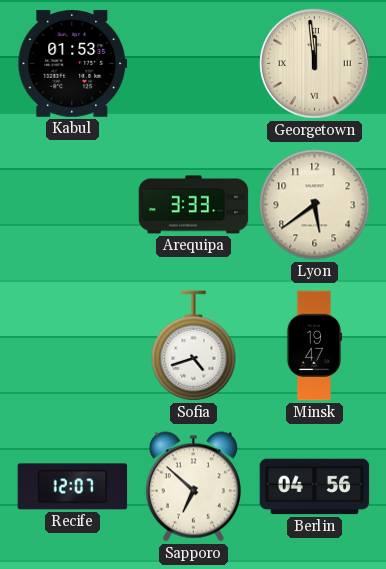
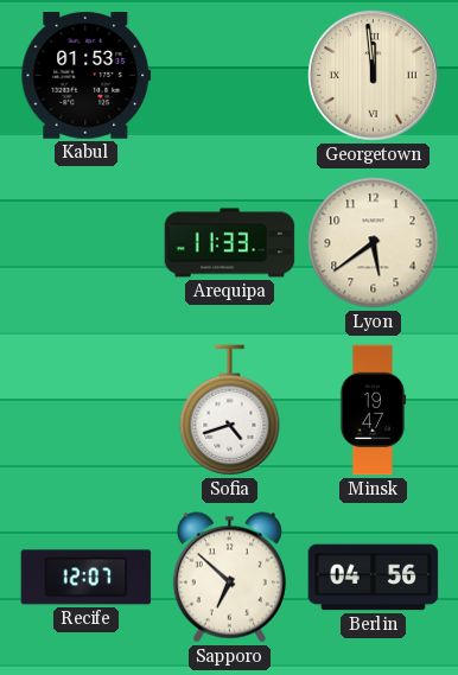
Arequipa: 3:33 -> 11:33
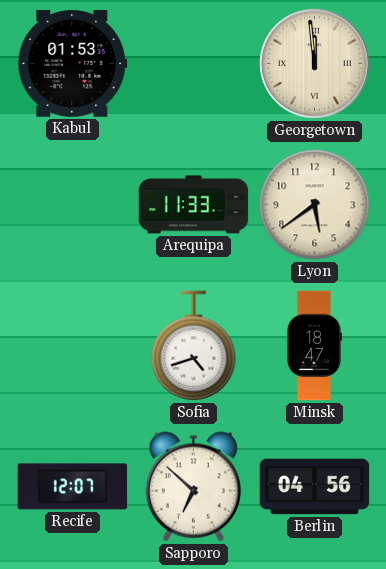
Minsk: 19:47 -> 18:47
